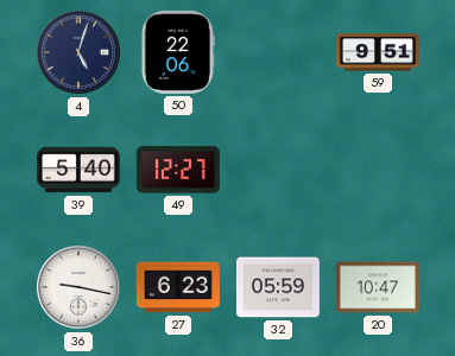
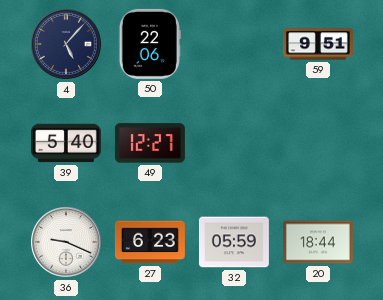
4: 5:03 -> 5:07
36: 9:17 -> 9:19
20: 10:47 -> 18:44
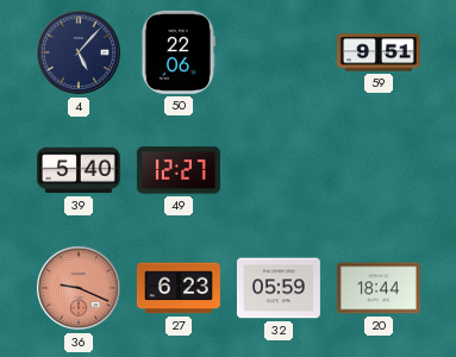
36 dial: white -> salmon
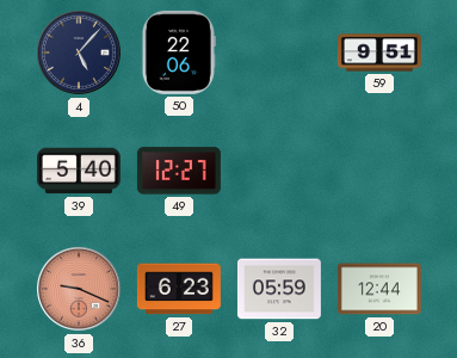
20: 18:44 -> 12:44
